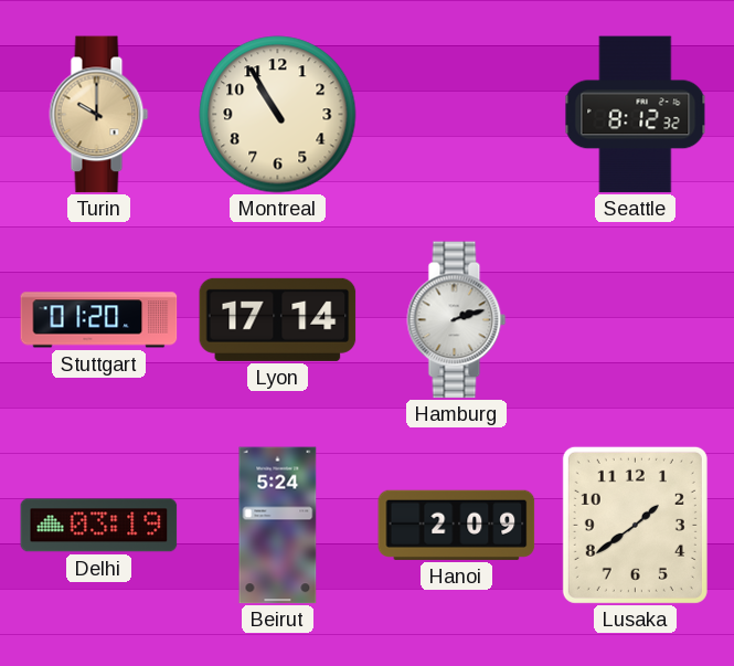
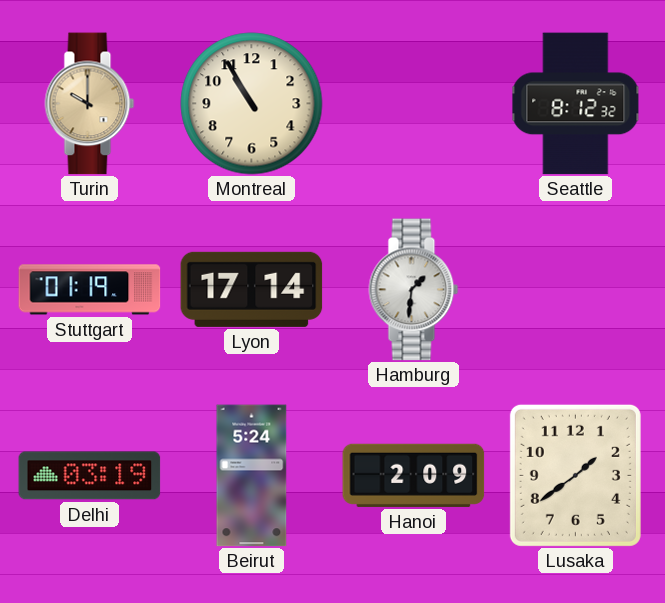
Stuttgart: 01:20 -> 01:19
Hamburg: 2:12 -> 1:31
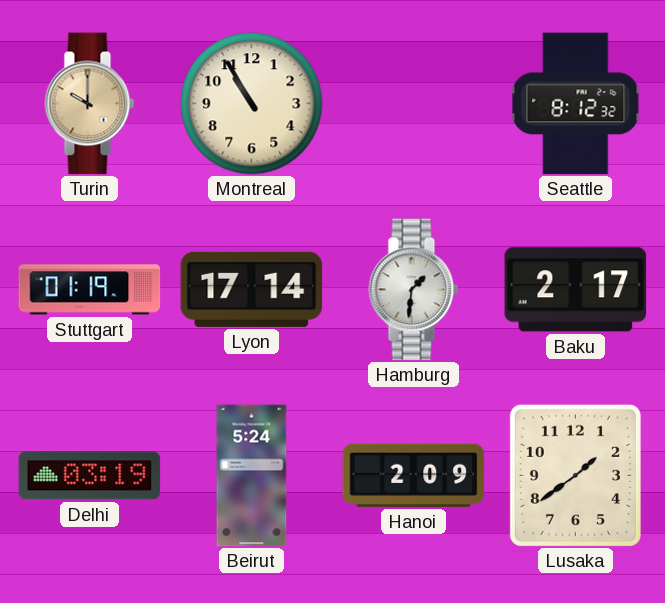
Baku: none -> 2:17
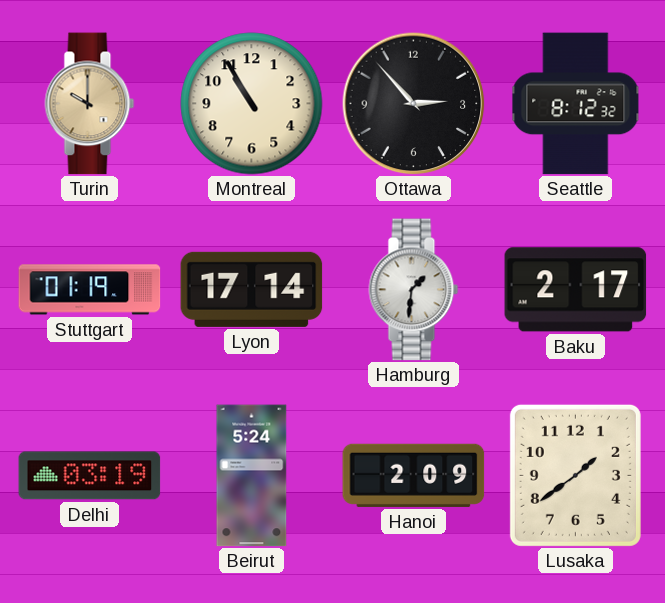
Ottawa: none -> 2:53
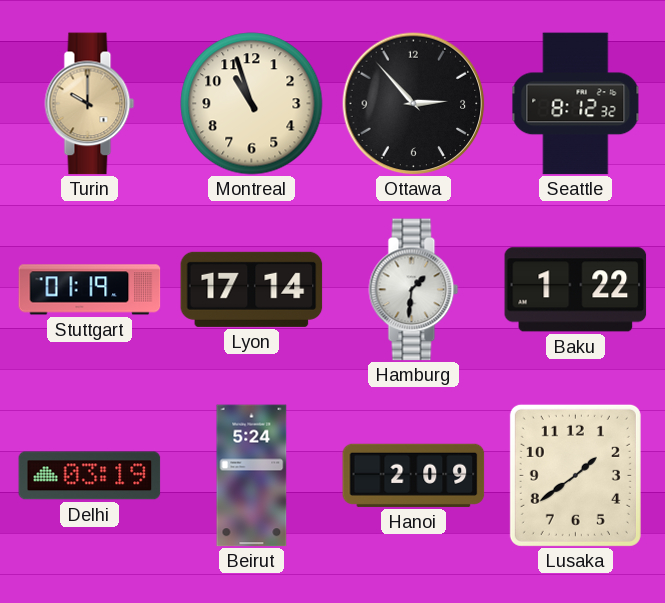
Montreal: 10:55 -> 10:57
Baku: 2:17 -> 1:22
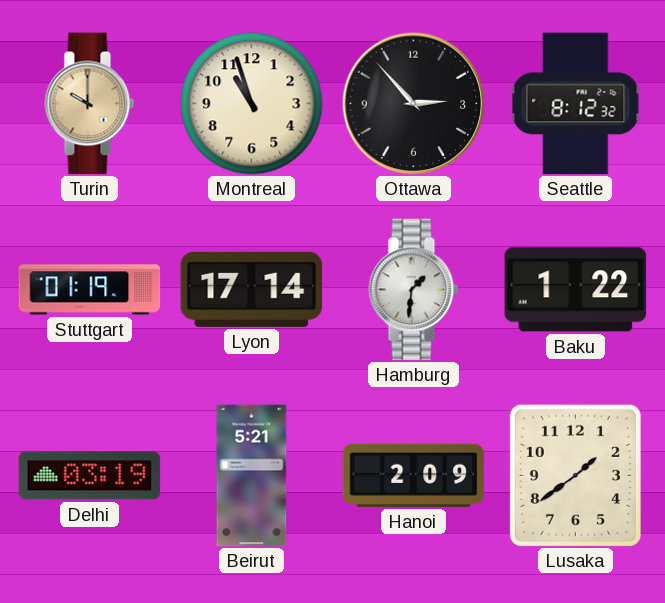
Beirut: 5:24 -> 5:21
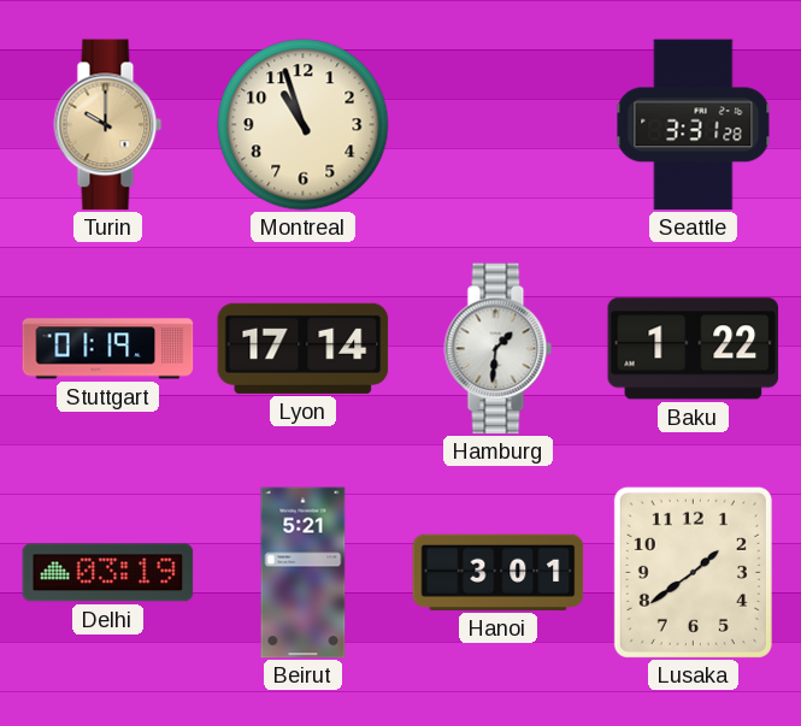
Ottawa: 2:53 -> none
Seattle: 8:12 -> 3:31
Hanoi: 2:09 -> 3:01
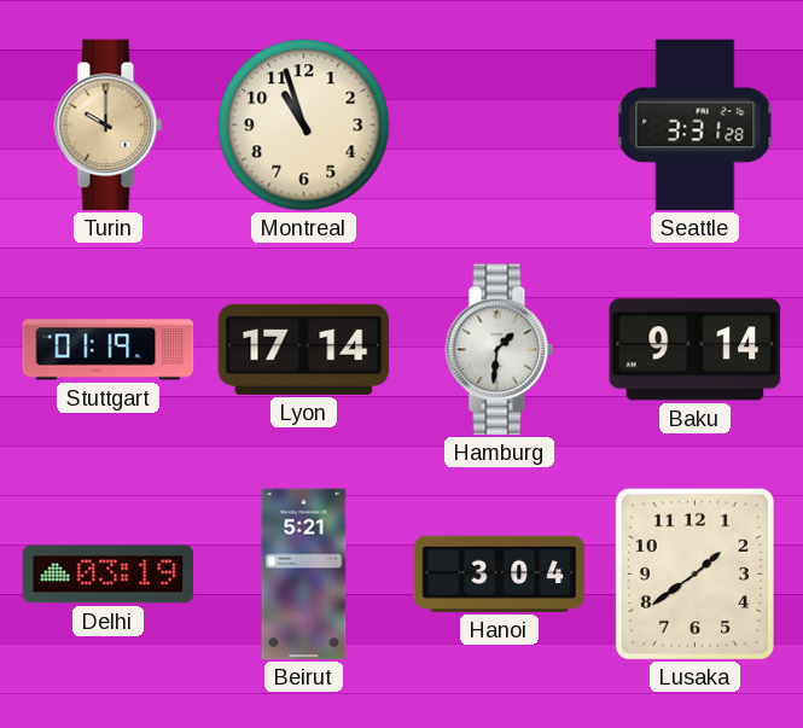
Baku: 1:22 -> 9:14
Hanoi: 3:01 -> 3:04
